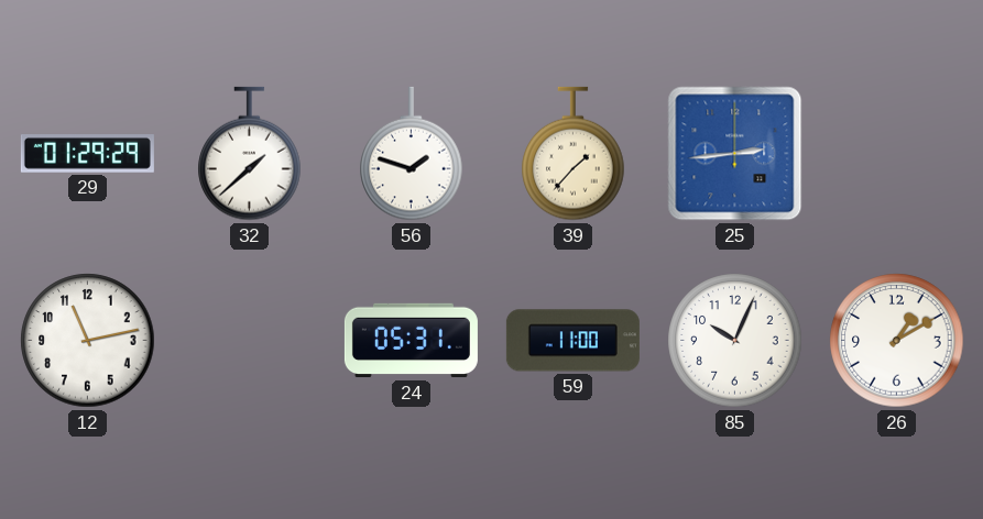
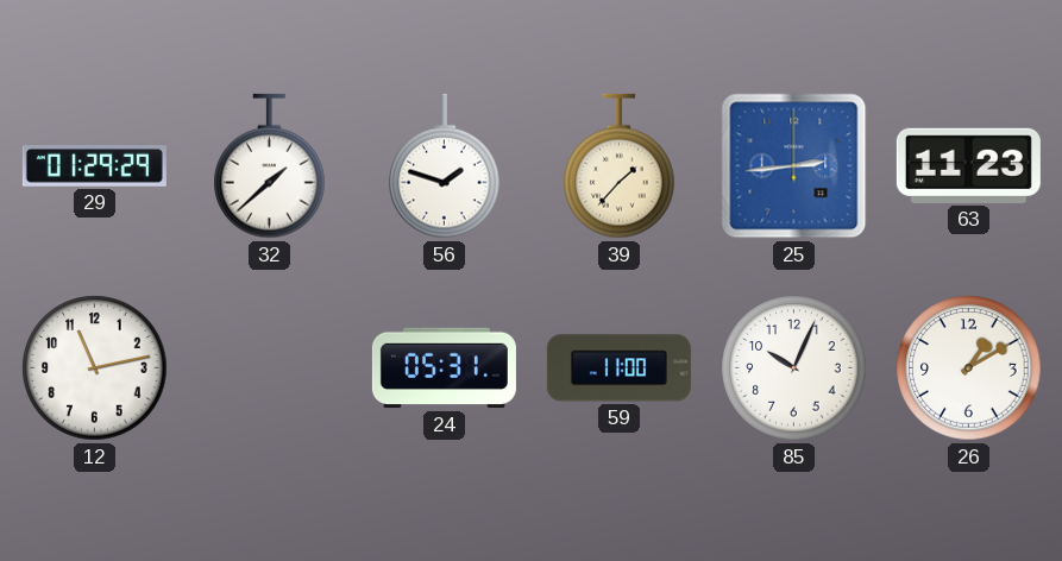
63: none -> 11:23
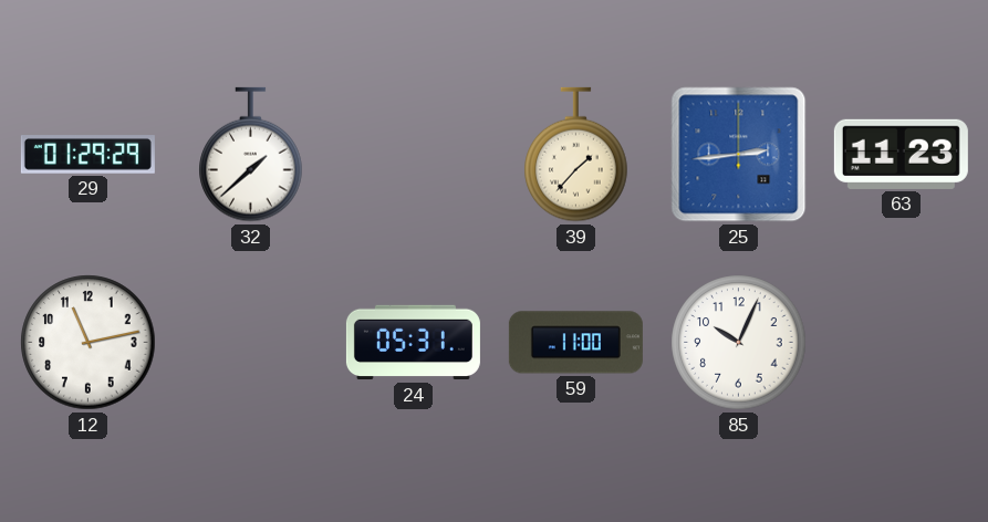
56: 1:48 -> none
26: 1:10 -> none
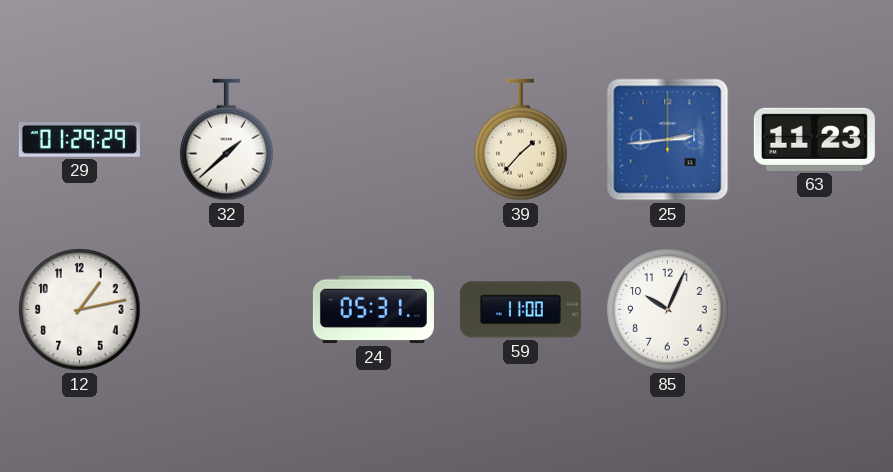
12: 11:13 -> 1:13
